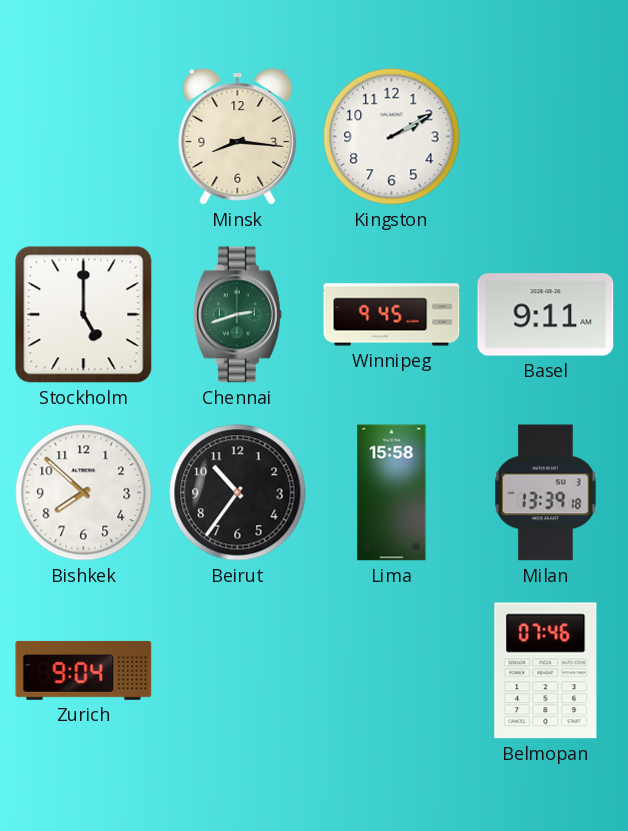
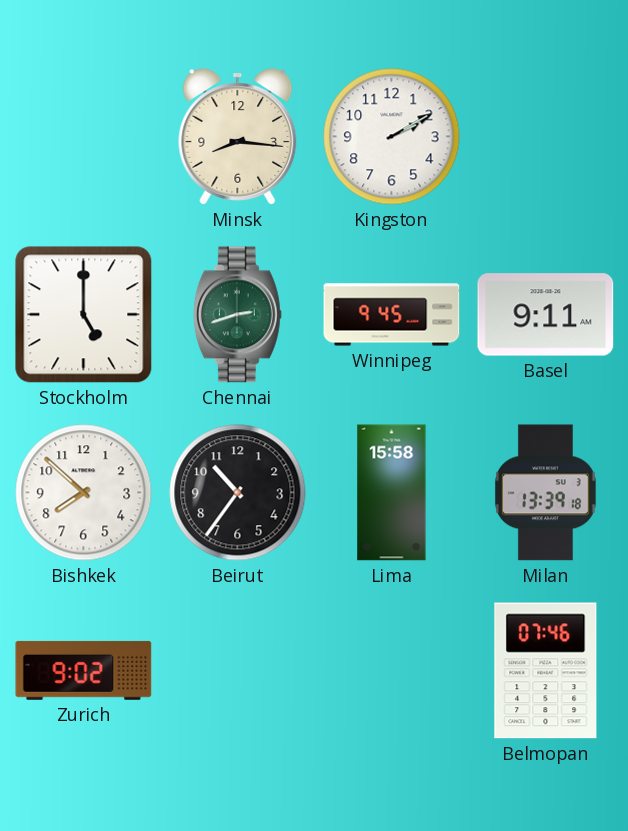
Zurich: 9:04 -> 9:02
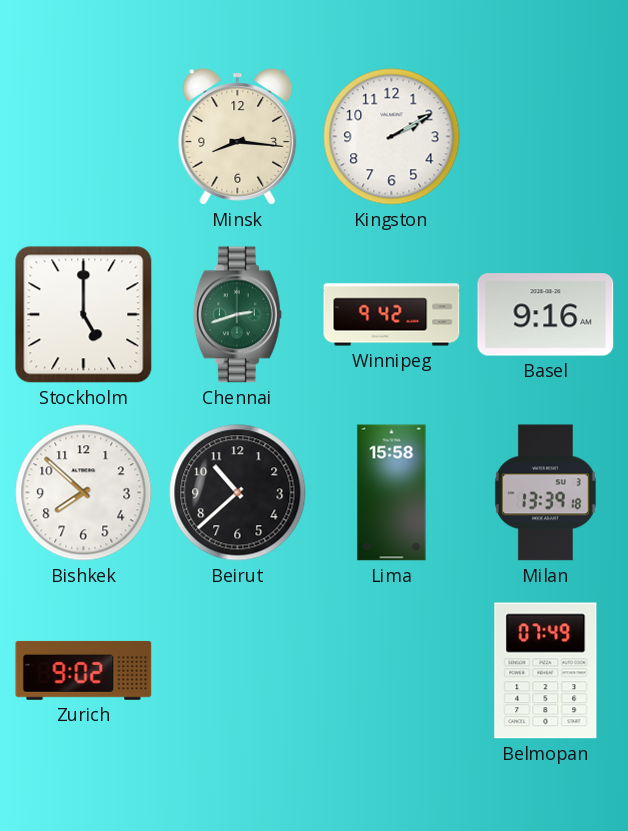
Winnipeg: 9:45 -> 9:42
Basel: 9:11 -> 9:16
Beirut: 10:36 -> 10:38
Belmopan: 07:46 -> 07:49
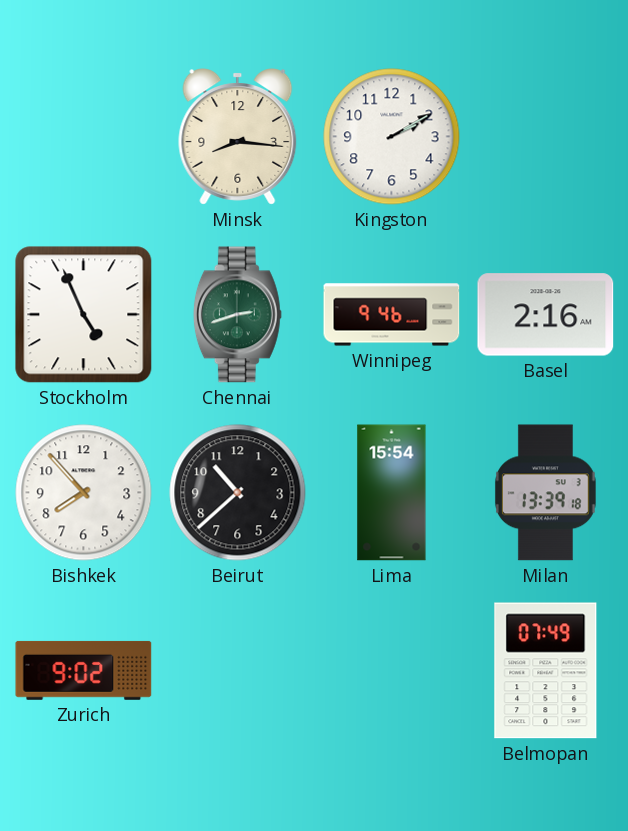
Stockholm: 5:00 -> 4:56
Winnipeg: 9:42 -> 9:46
Basel: 9:16 -> 2:16
Bishkek: 7:52 -> 7:53
Lima: 15:58 -> 15:54
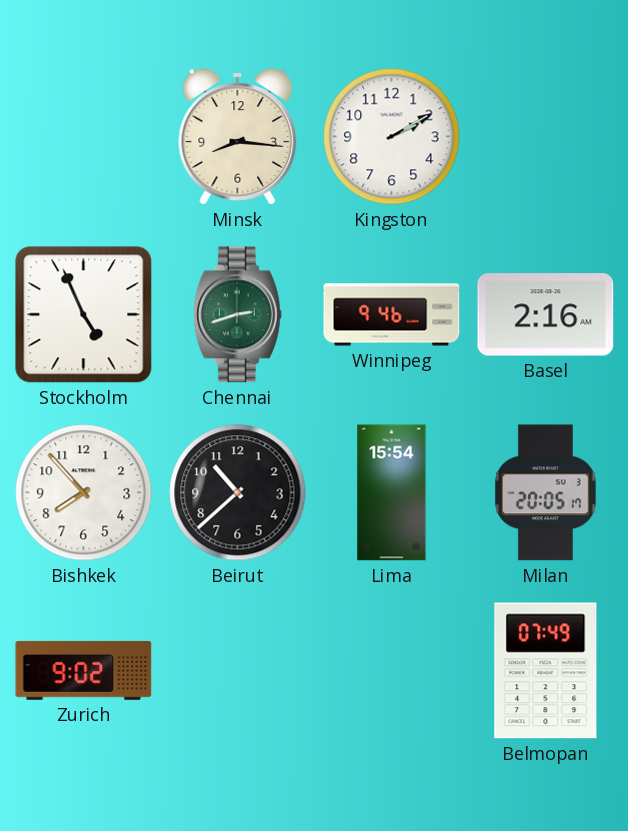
Milan: 13:39 -> 20:05
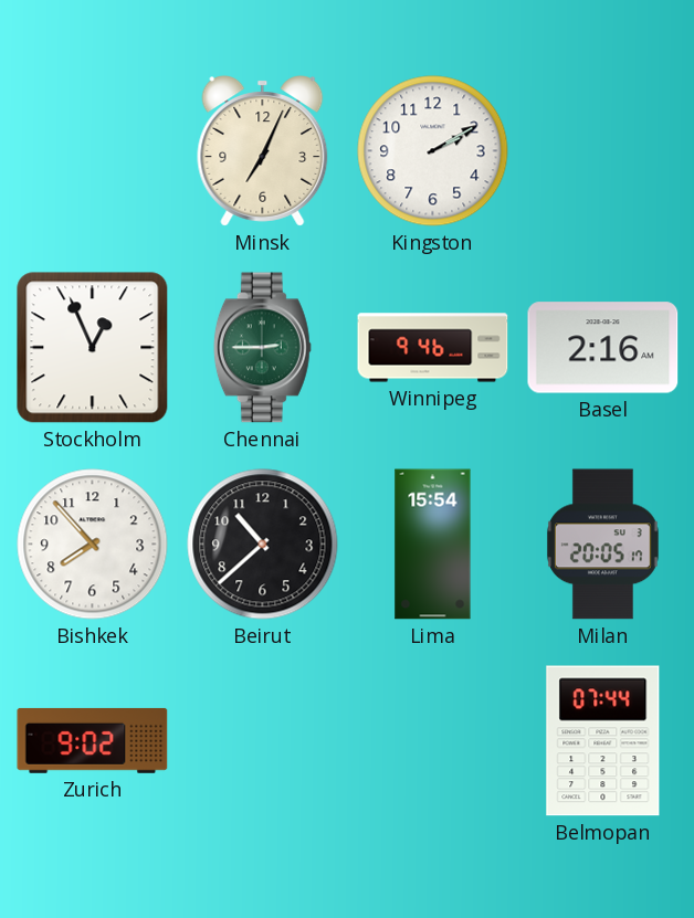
Minsk: 8:16 -> 7:04
Stockholm: 4:56 -> 12:56
Chennai: 2:42 -> 2:45
Belmopan: 07:49 -> 07:44
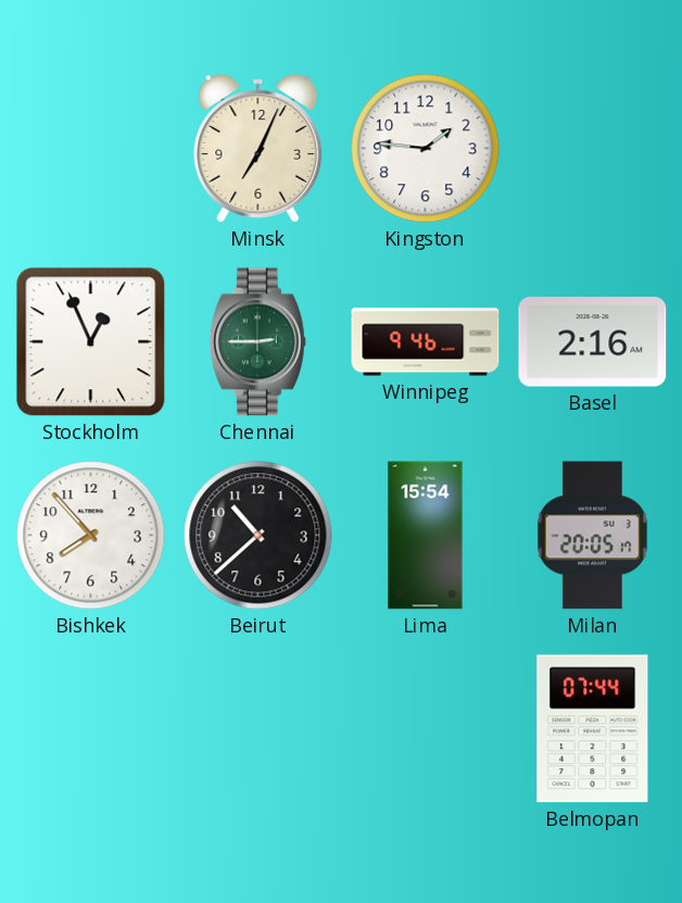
Kingston: 2:10 -> 1:46
Zurich: 9:02 -> none
